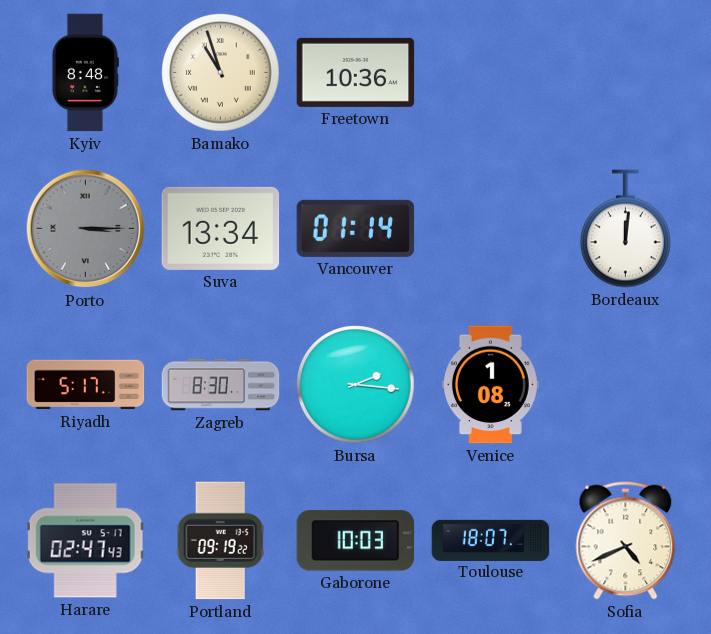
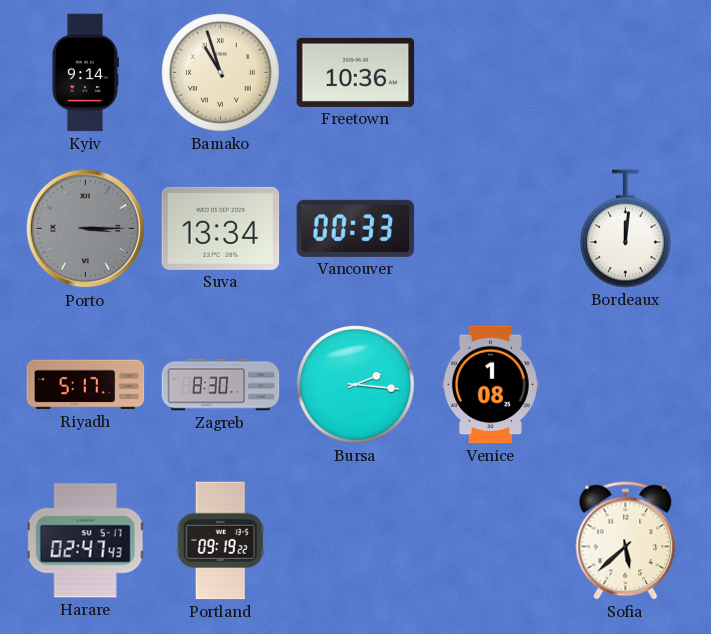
Kyiv: 8:48 -> 9:14
Vancouver: 01:14 -> 00:33
Gaborone: 10:03 -> none
Toulouse: 18:07 -> none
Sofia: 4:41 -> 5:38
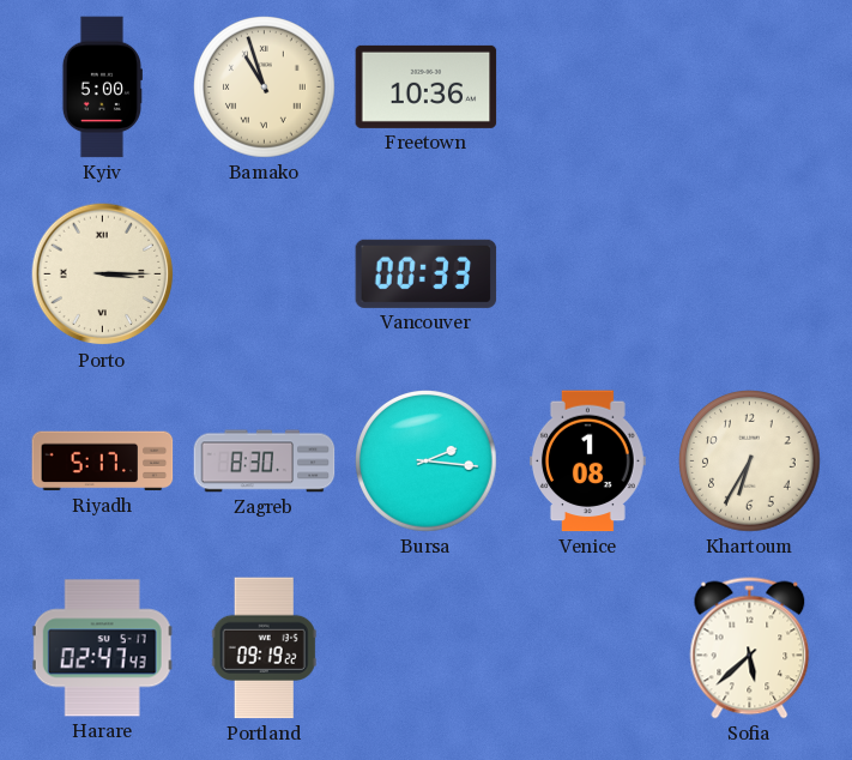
Kyiv: 9:14 -> 5:00
Porto dial: grey -> cream
Suva: 13:34 -> none
Bordeaux: 12:01 -> none
Khartoum: none -> 6:35
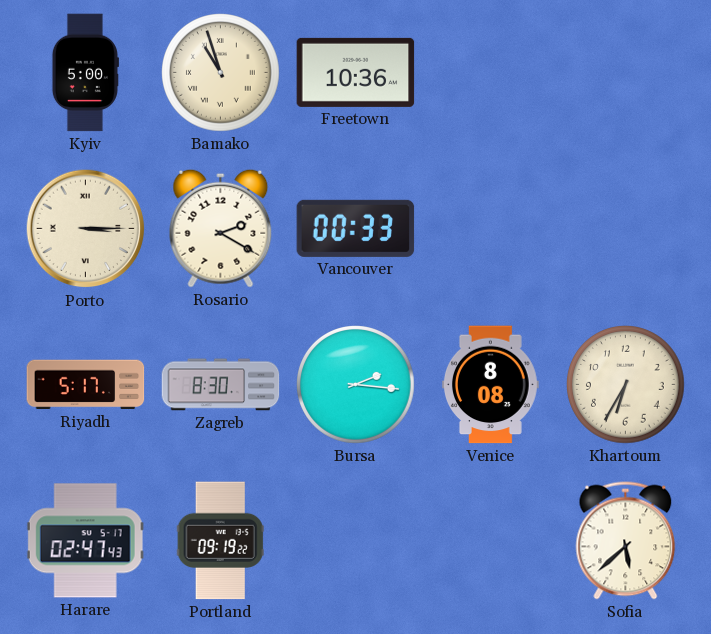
Rosario: none -> 2:20
Venice: 1:08 -> 8:08
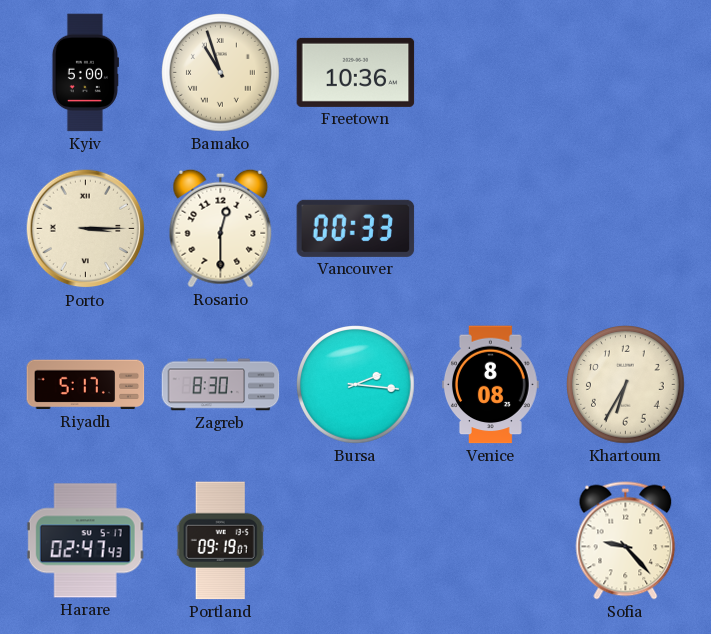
Rosario: 2:20 -> 12:30
Portland: 09:19:22 -> 09:19:07
Sofia: 5:38 -> 9:23
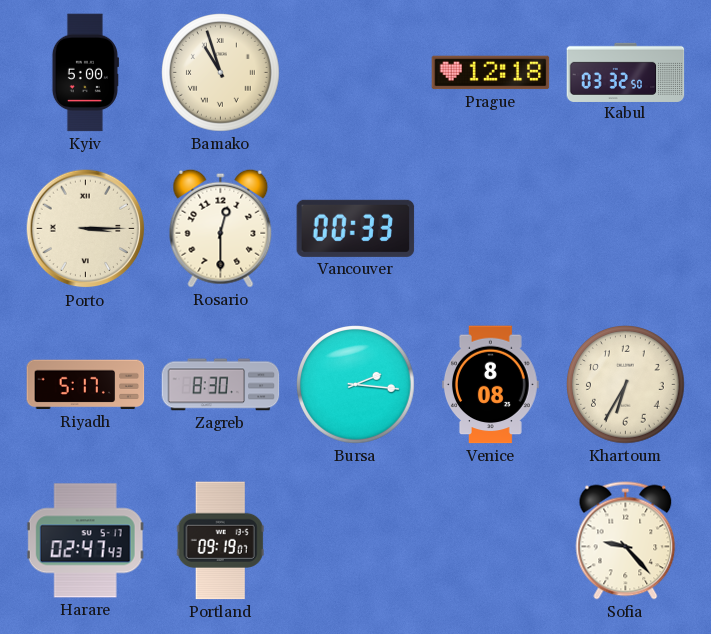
Freetown: 10:36 -> none
Prague: none -> 12:18
Kabul: none -> 03:32
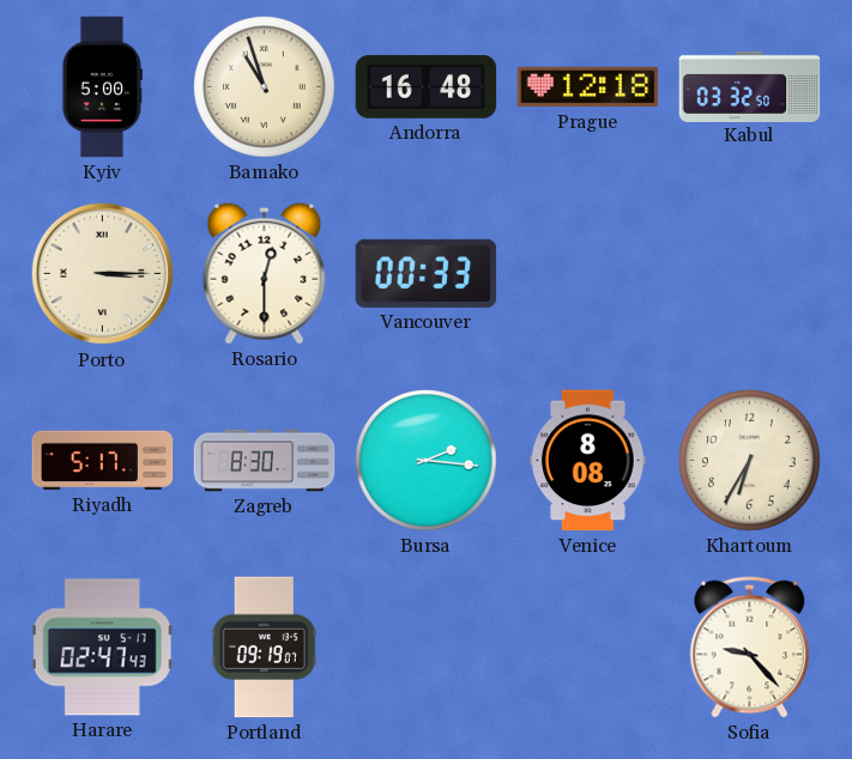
Andorra: none -> 16:48
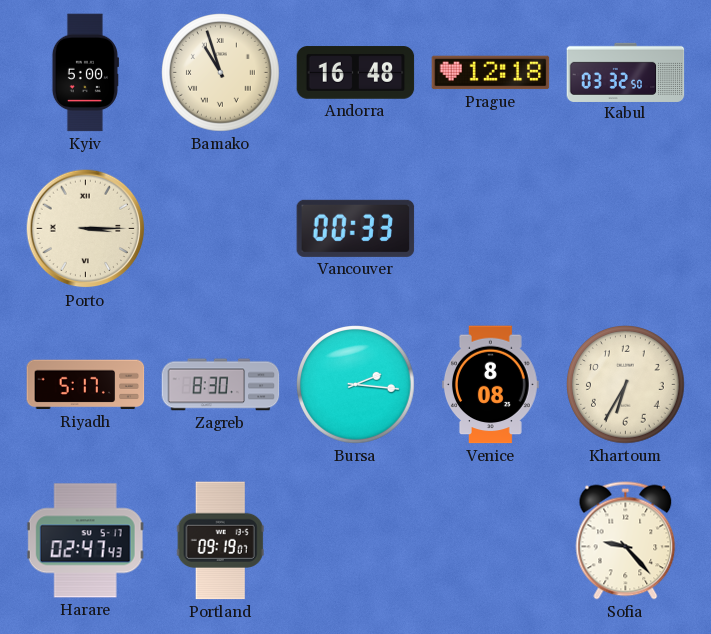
Rosario: 12:30 -> none
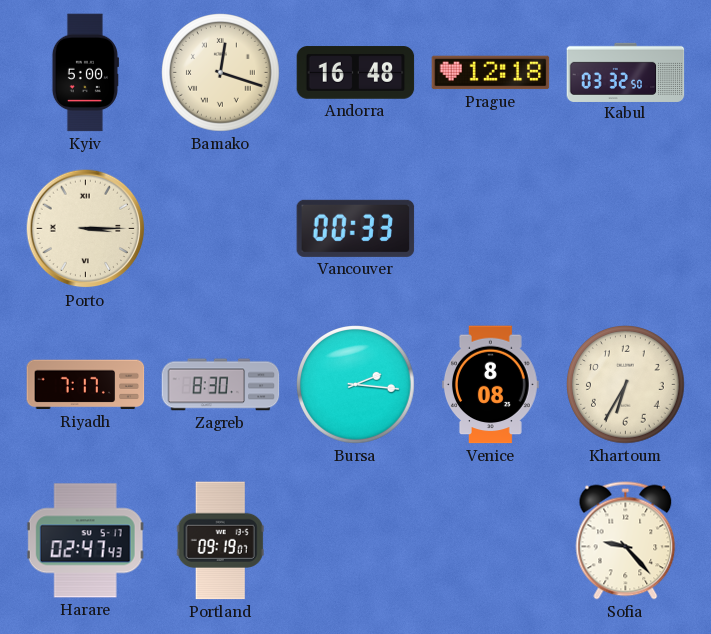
Bamako: 10:57 -> 12:18
Riyadh: 5:17 -> 7:17
